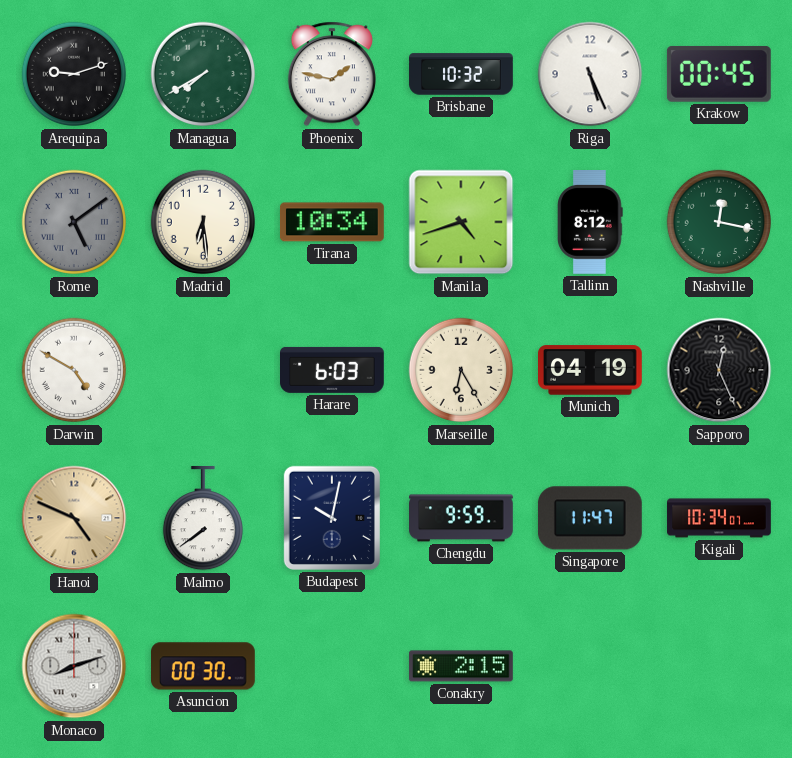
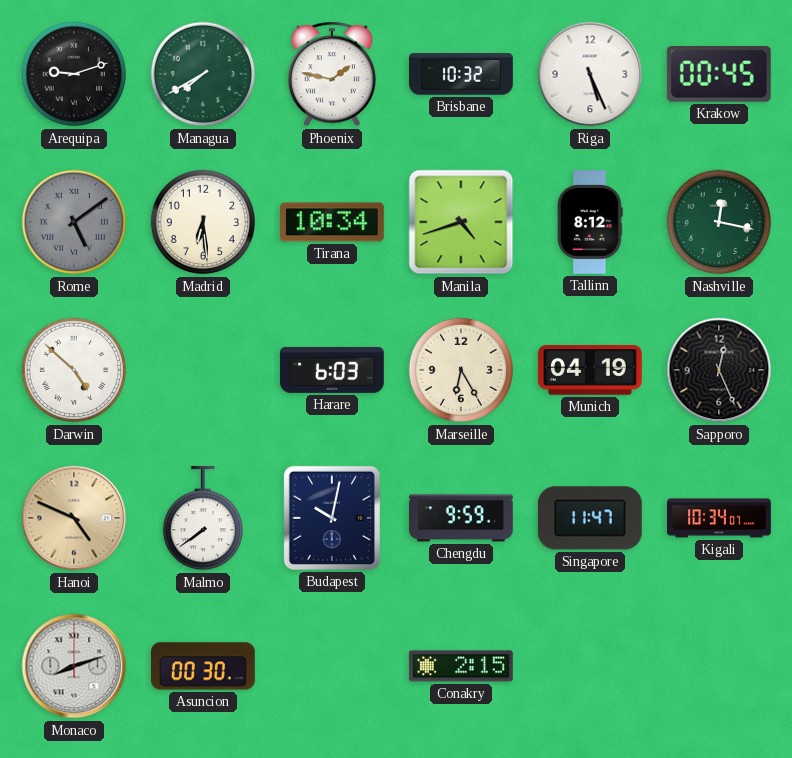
Darwin: 4:50 -> 4:52
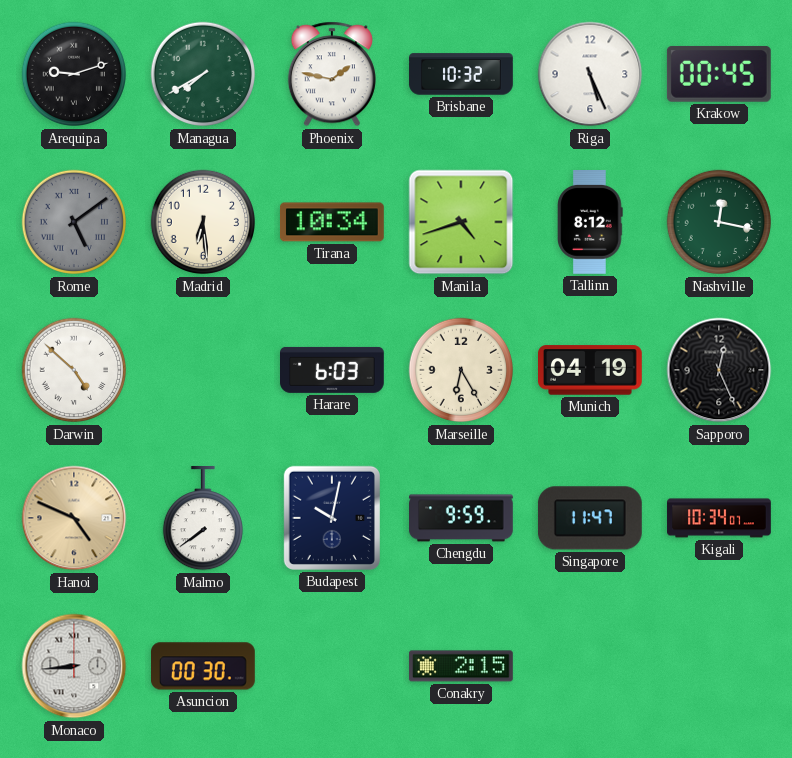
Monaco: 8:12 -> 8:44
